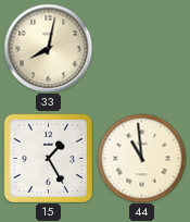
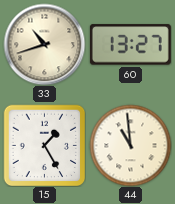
33: 8:02 -> 10:42
60: none -> 13:27
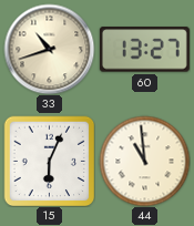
15: 1:25 -> 6:04
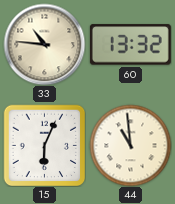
33: 10:42 -> 10:46
60: 13:27 -> 13:32
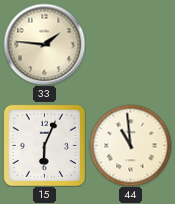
33: 10:46 -> 1:46
60: 13:32 -> none
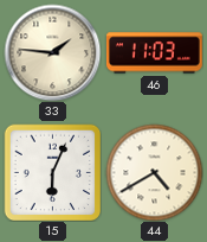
46: none -> 11:03
44: 10:59 -> 4:40
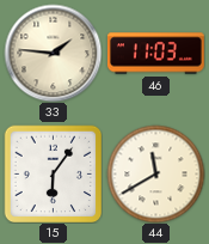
15: 6:04 -> 6:06
44: 4:40 -> 11:40
